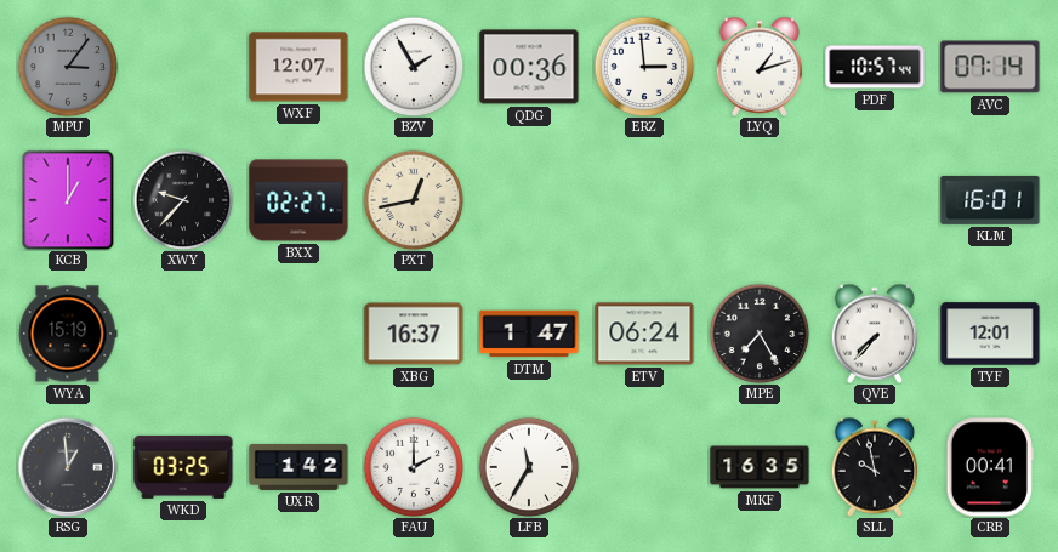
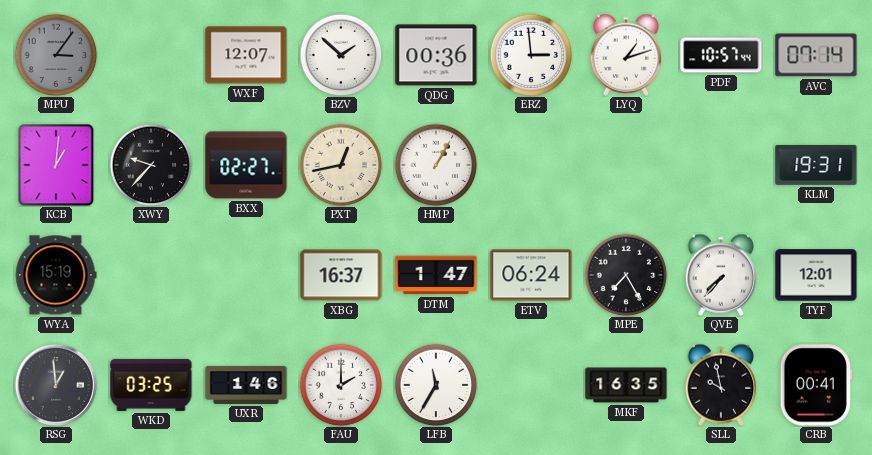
BZV: 1:55 -> 1:52
KCB: 1:00 -> 1:01
HMP: none -> 1:05
KLM: 16:01 -> 19:31
UXR: 1:42 -> 1:46
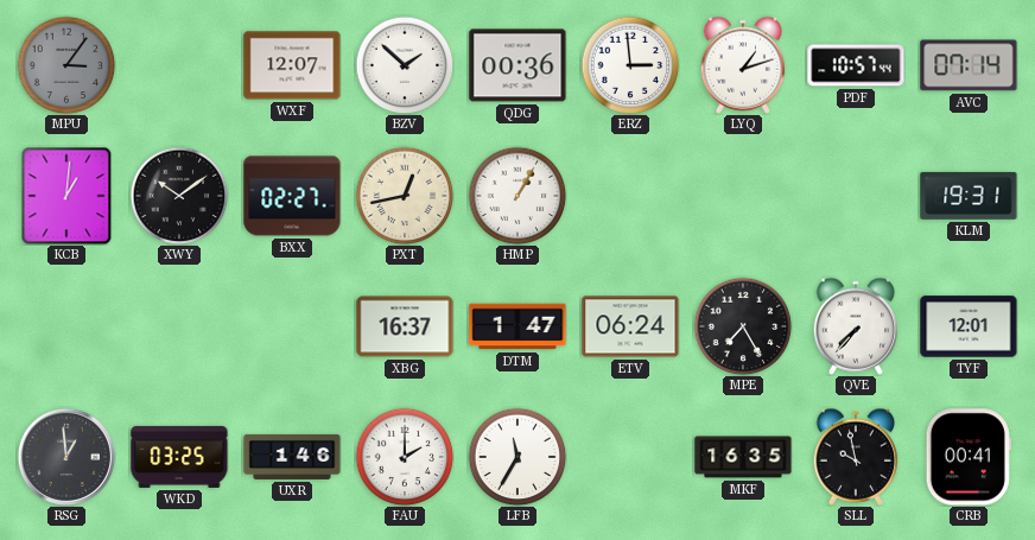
XWY: 9:37 -> 10:09
WYA: 15:19 -> none
